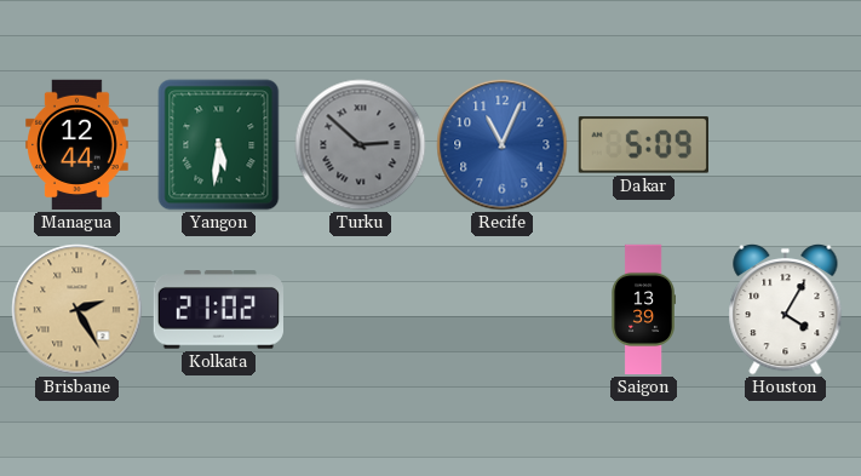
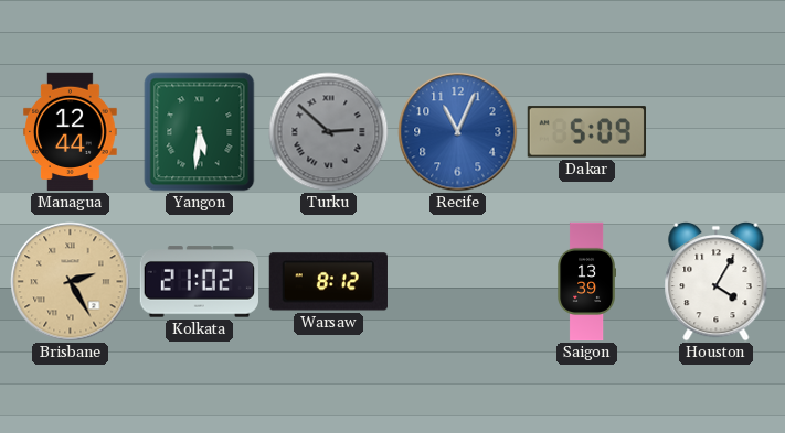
Warsaw: none -> 8:12
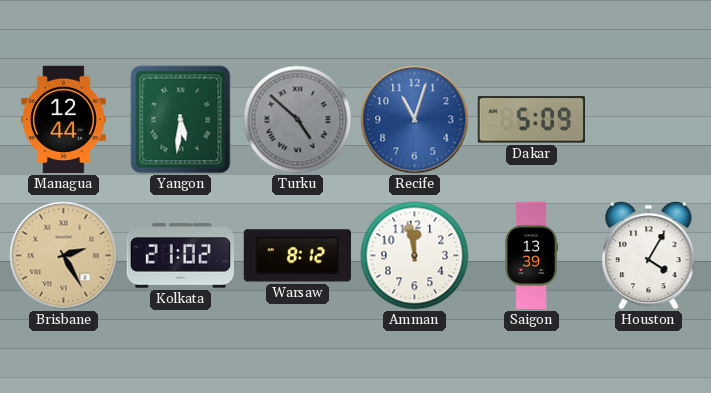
Turku: 2:52 -> 4:52
Recife: 11:04 -> 11:03
Amman: none -> 11:58
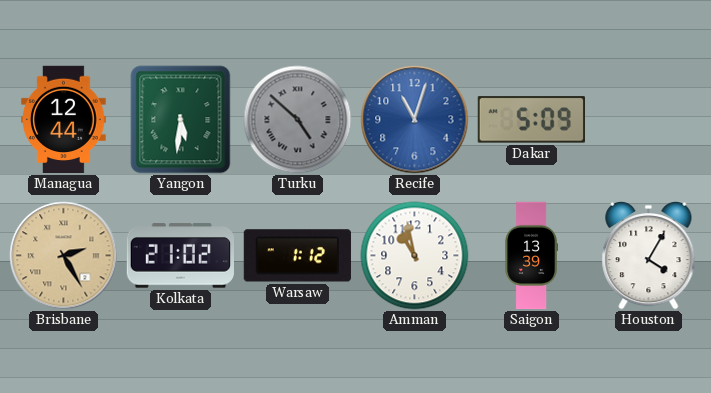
Warsaw: 8:12 -> 1:12
Amman: 11:58 -> 10:58
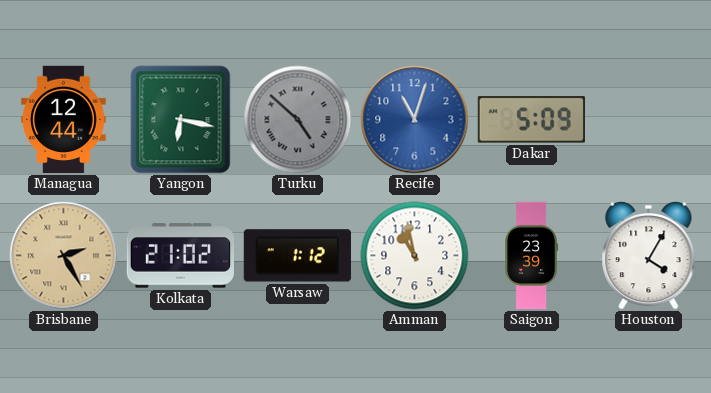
Yangon: 5:31 -> 6:17
Saigon: 13:39 -> 23:39
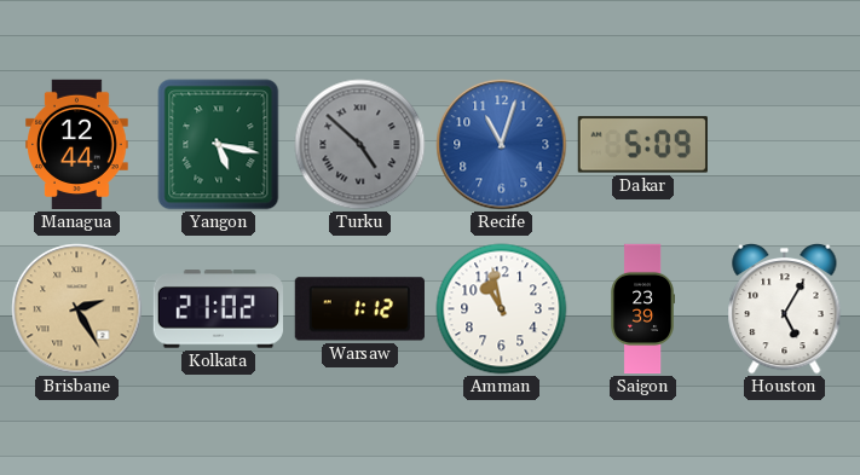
Yangon: 6:17 -> 5:17
Houston: 4:05 -> 5:05
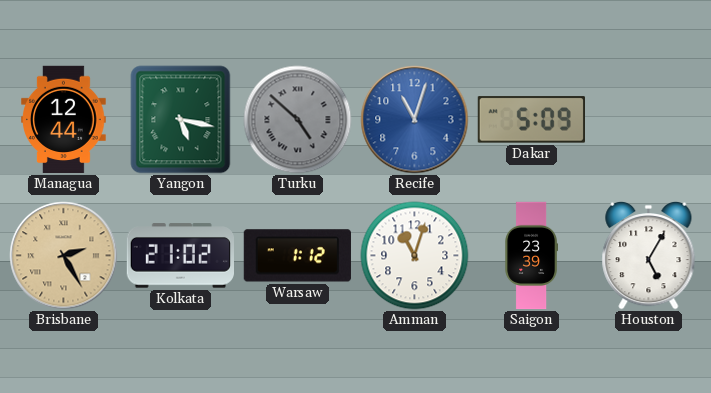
Amman: 10:58 -> 11:03
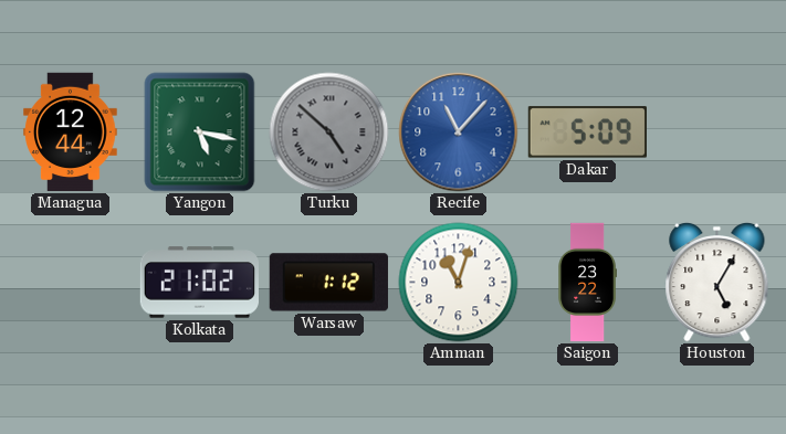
Recife: 11:03 -> 11:07
Brisbane: 2:25 -> none
Saigon: 23:39 -> 23:22
